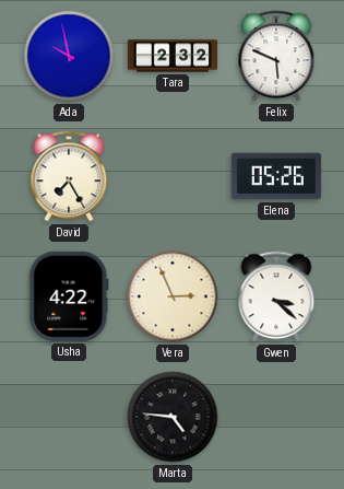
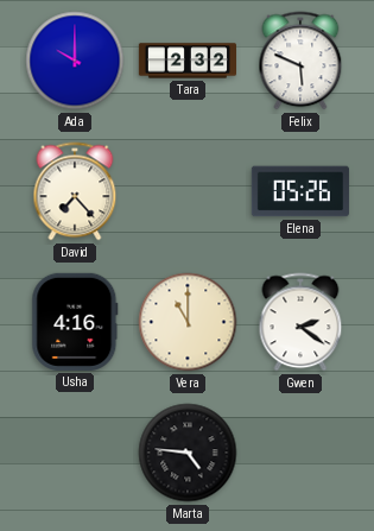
Ada: 9:58 -> 10:00
David: 7:25 -> 7:23
Usha: 4:22 -> 4:16
Vera: 2:56 -> 11:00
Gwen: 3:22 -> 2:21
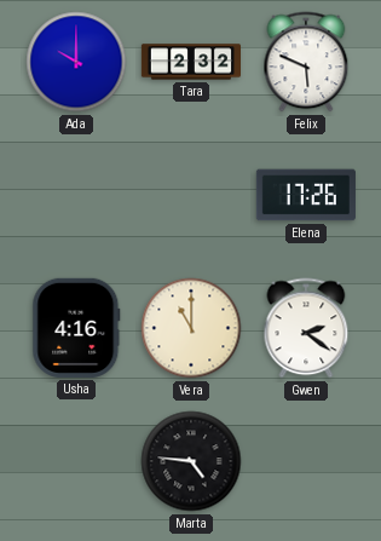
David: 7:23 -> none
Elena: 05:26 -> 17:26
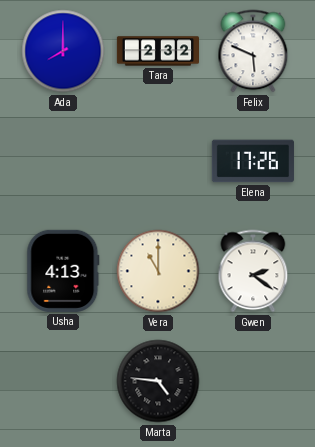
Ada: 10:00 -> 8:00
Usha: 4:16 -> 4:13
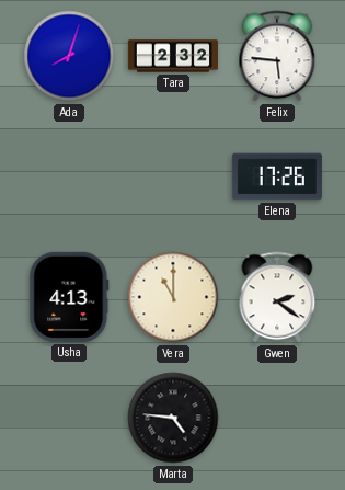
Ada: 8:00 -> 8:03
Felix: 5:49 -> 5:46
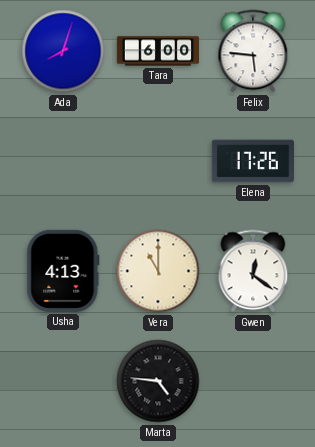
Tara: 2:32 -> 6:00
Gwen: 2:21 -> 12:21
